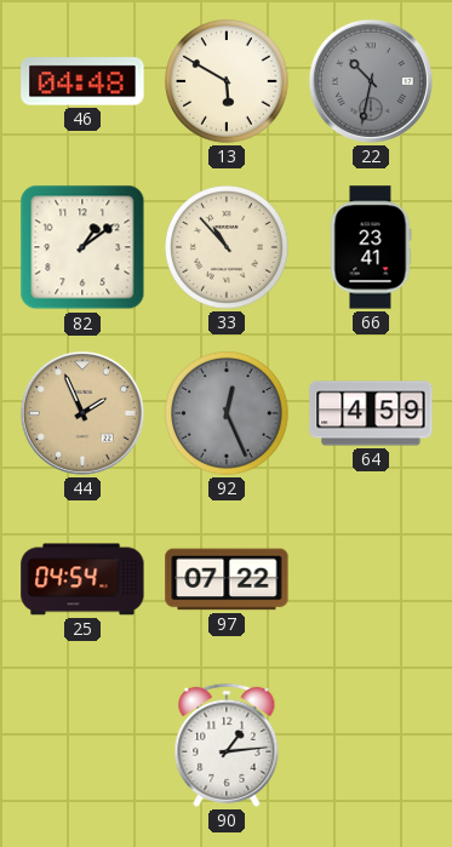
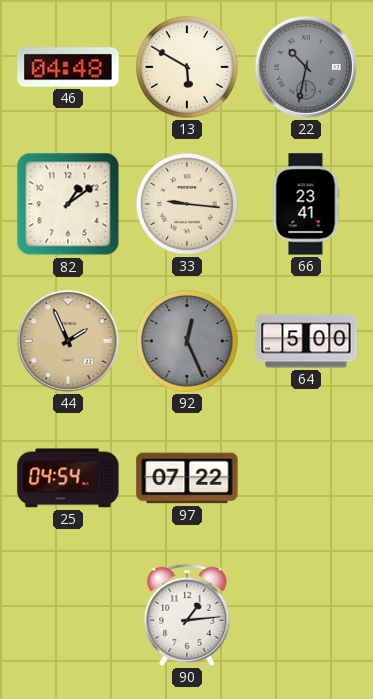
33: 10:53 -> 9:16
64: 4:59 -> 5:00
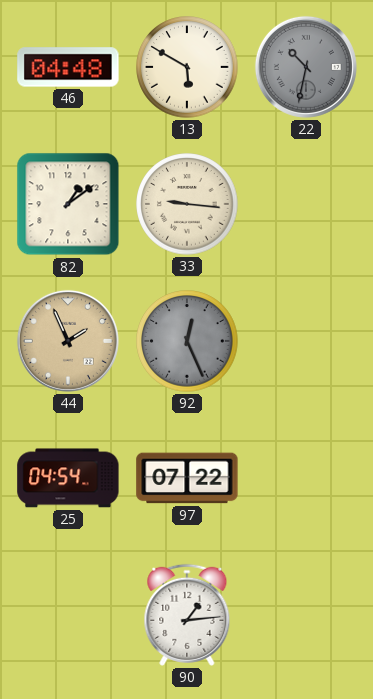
66: 23:41 -> none
64: 5:00 -> none
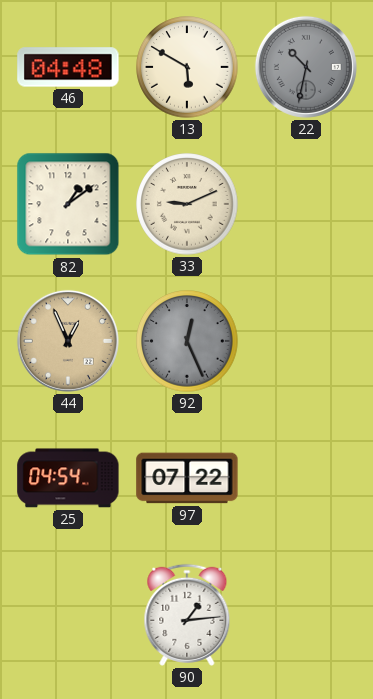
33: 9:16 -> 9:11
44: 1:56 -> 12:56
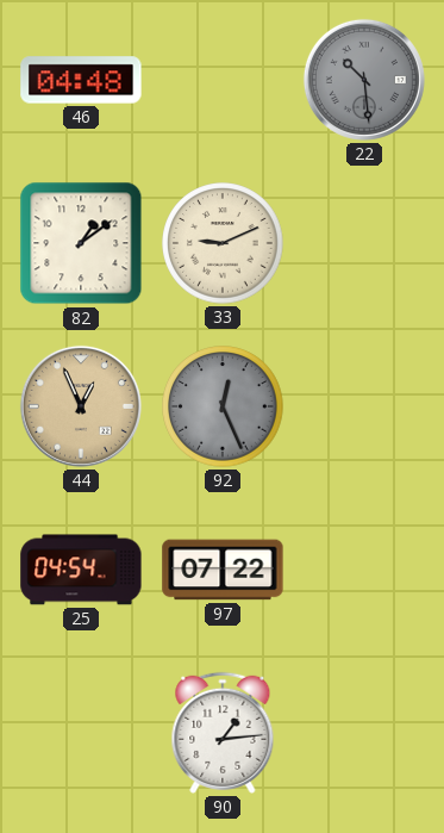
13: 5:50 -> none
22: 10:32 -> 10:29
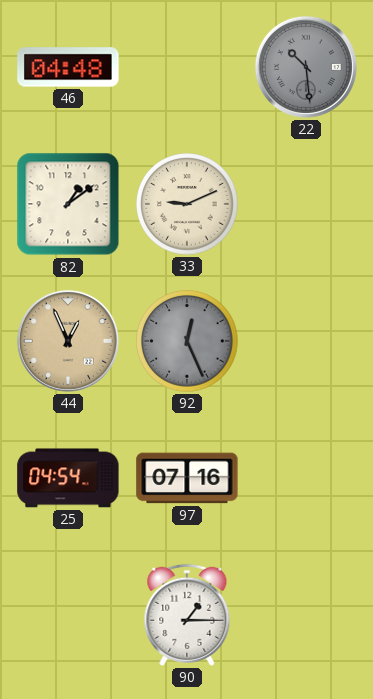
97: 07:22 -> 07:16
90: 1:14 -> 1:15
